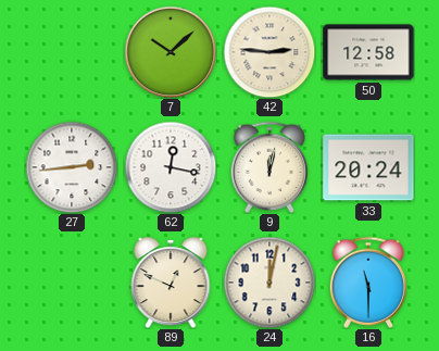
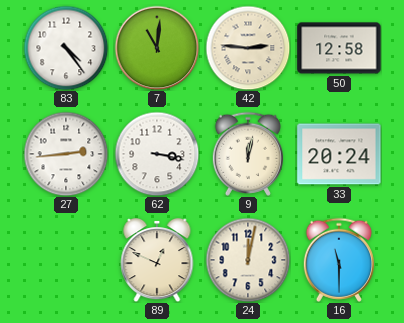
83: none -> 4:24
7: 10:08 -> 11:01
62: 12:17 -> 3:17
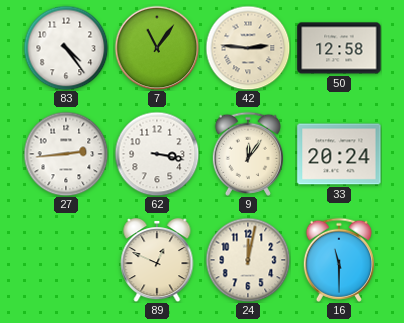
7: 11:01 -> 11:06
9: 12:02 -> 12:06
